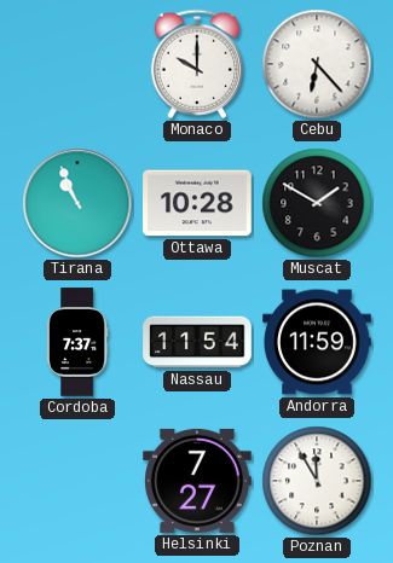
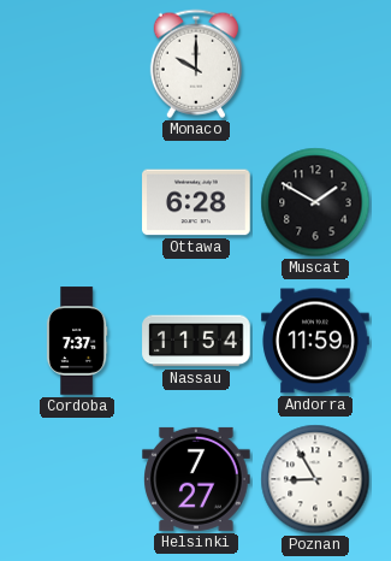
Cebu: 6:23 -> none
Tirana: 10:56 -> none
Ottawa: 10:28 -> 6:28
Poznan: 11:55 -> 8:55
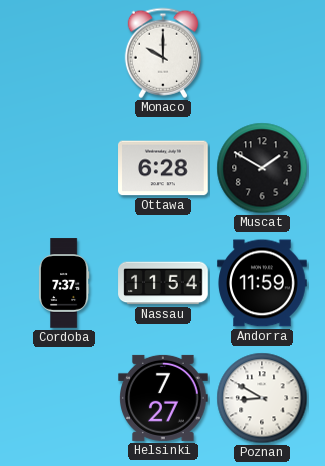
Poznan: 8:55 -> 8:50
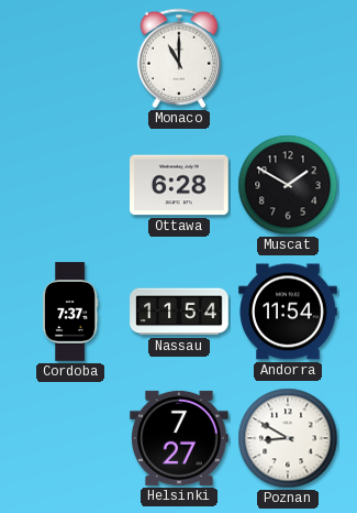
Monaco: 10:00 -> 11:00
Andorra: 11:59 -> 11:54
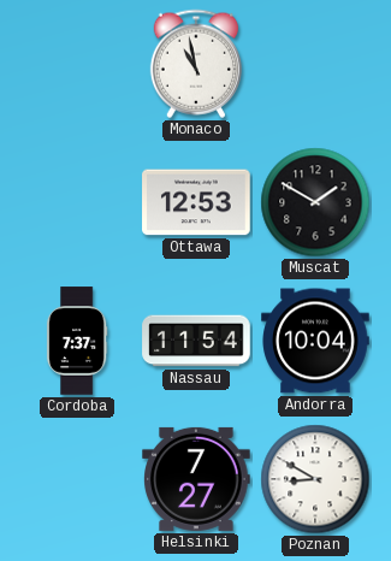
Monaco: 11:00 -> 10:58
Ottawa: 6:28 -> 12:53
Andorra: 11:54 -> 10:04
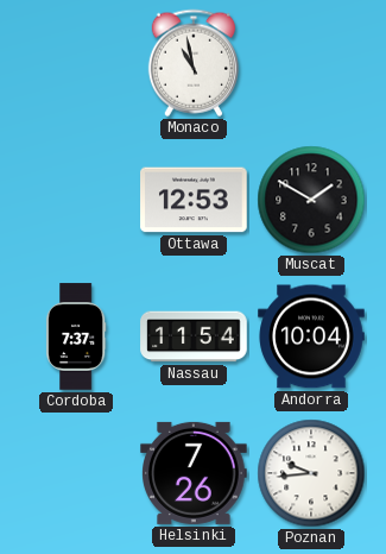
Helsinki: 7:27 -> 7:26
Poznan: 8:50 -> 9:44
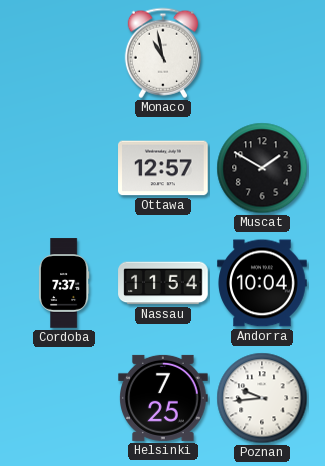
Ottawa: 12:53 -> 12:57
Helsinki: 7:26 -> 7:25
